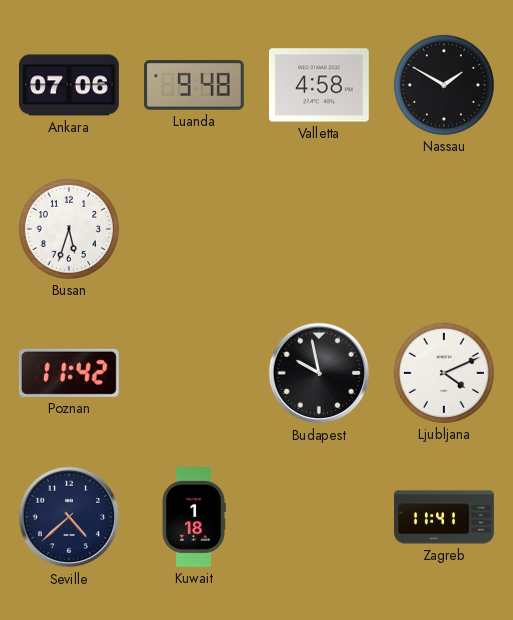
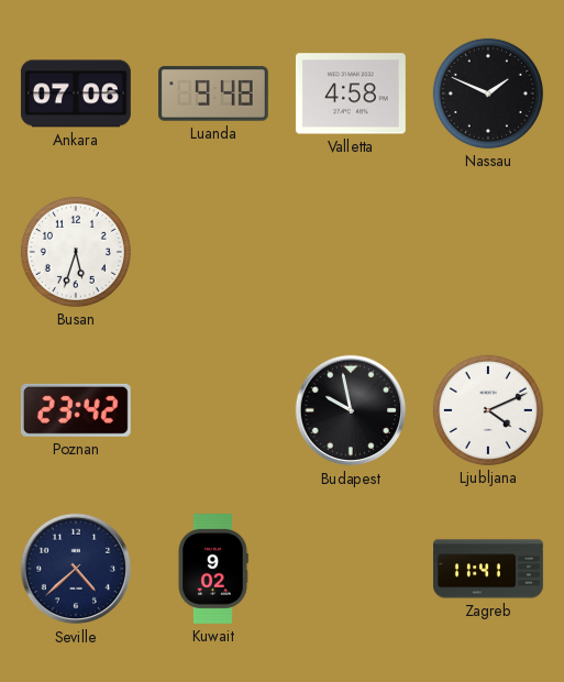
Nassau: 1:50 -> 1:49
Poznan: 11:42 -> 23:42
Kuwait: 1:18 -> 9:02
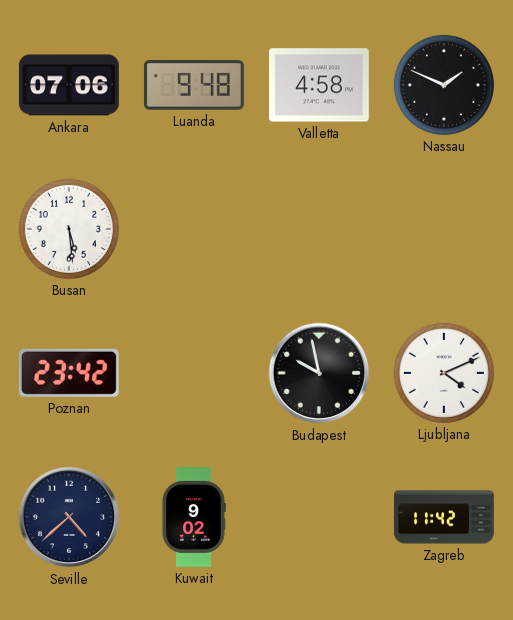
Busan: 5:33 -> 5:29
Zagreb: 11:41 -> 11:42
